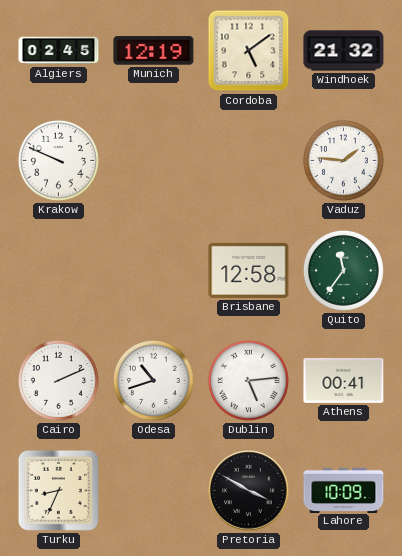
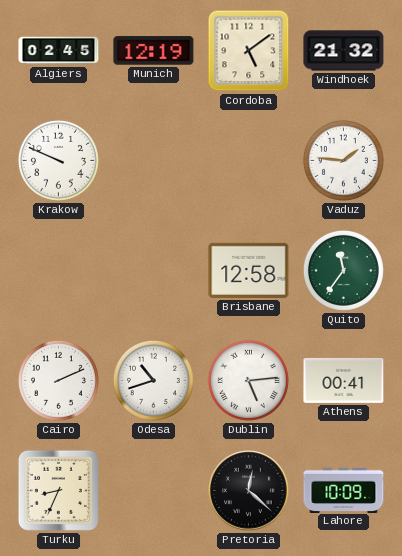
Pretoria: 3:50 -> 12:22
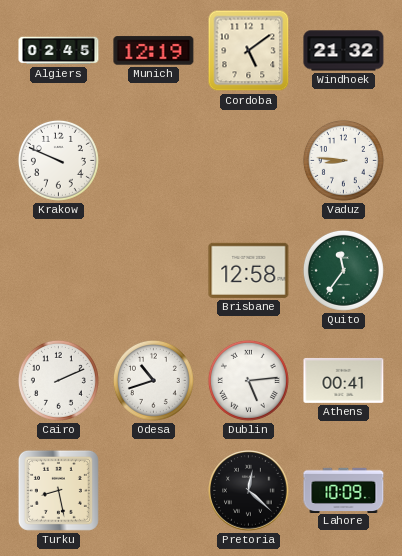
Vaduz: 1:46 -> 8:46
Turku: 8:34 -> 8:28
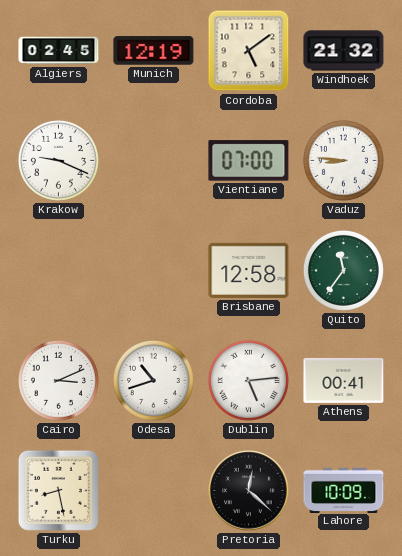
Krakow: 9:49 -> 9:19
Vientiane: none -> 07:00
Cairo: 2:11 -> 3:11
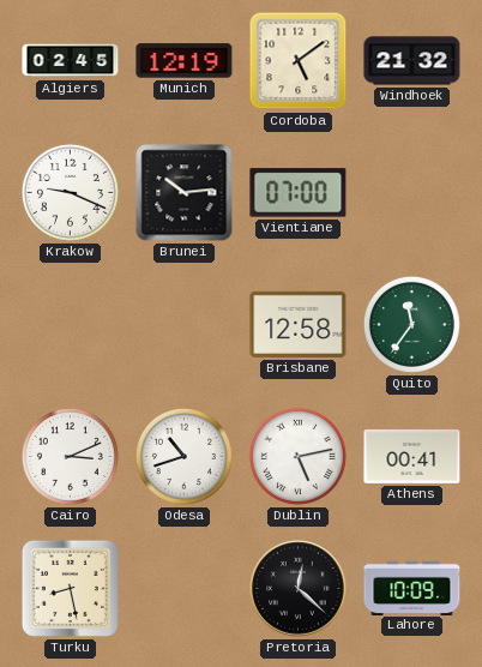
Brunei: none -> 10:14
Vaduz: 8:46 -> none
Dublin: 5:14 -> 5:13
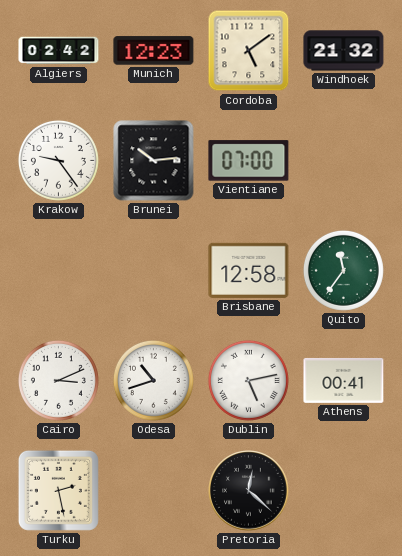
Algiers: 02:45 -> 02:42
Munich: 12:19 -> 12:23
Krakow: 9:19 -> 9:24
Turku: 8:28 -> 2:28
Lahore: 10:09 -> none
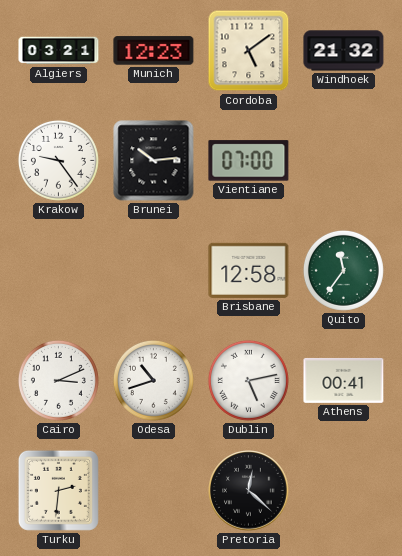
Algiers: 02:42 -> 03:21
Turku: 2:28 -> 2:31
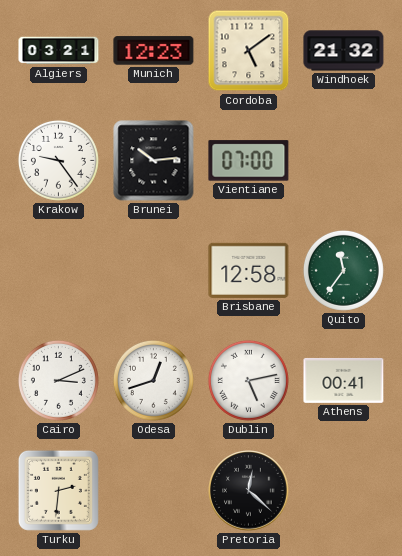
Odesa: 10:42 -> 12:42
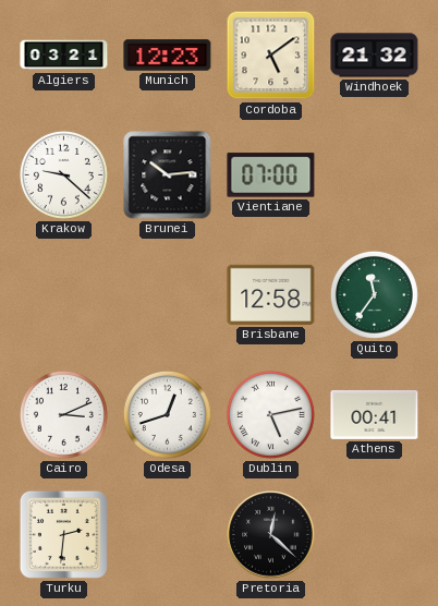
Krakow: 9:24 -> 9:22
